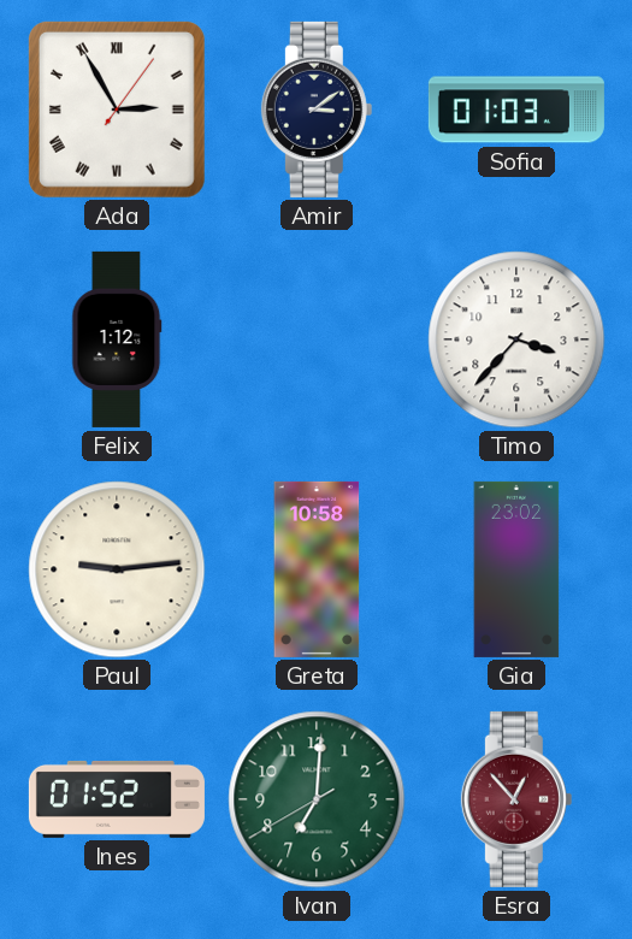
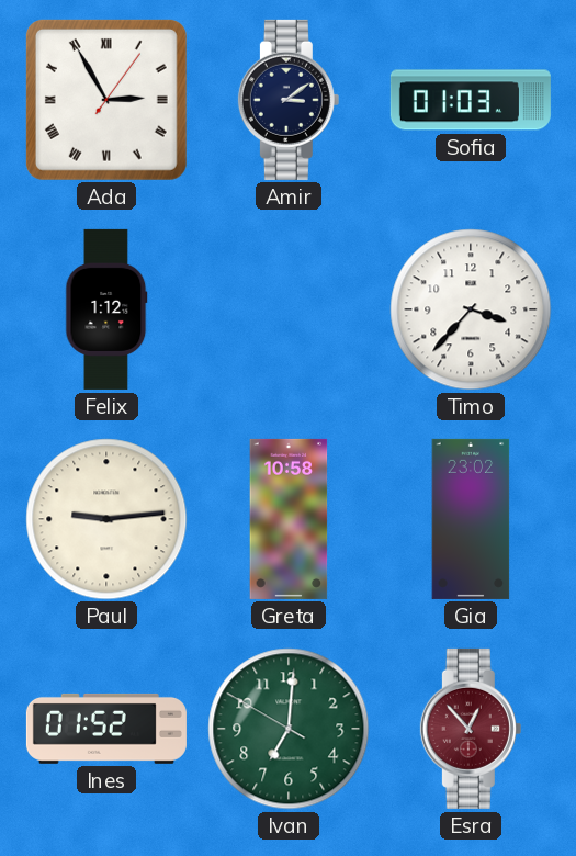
Ivan: 7:00:40 -> 7:00:50
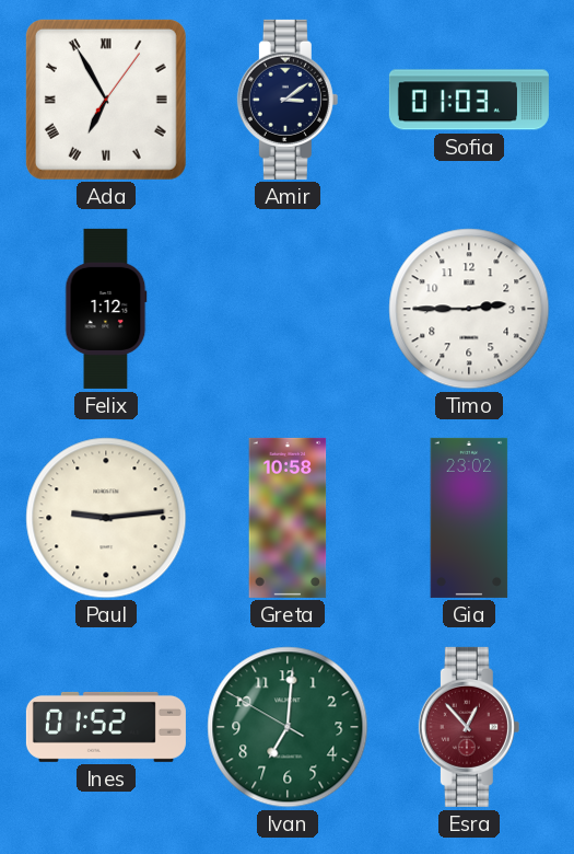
Ada: 2:55 -> 6:55
Timo: 3:37 -> 2:45
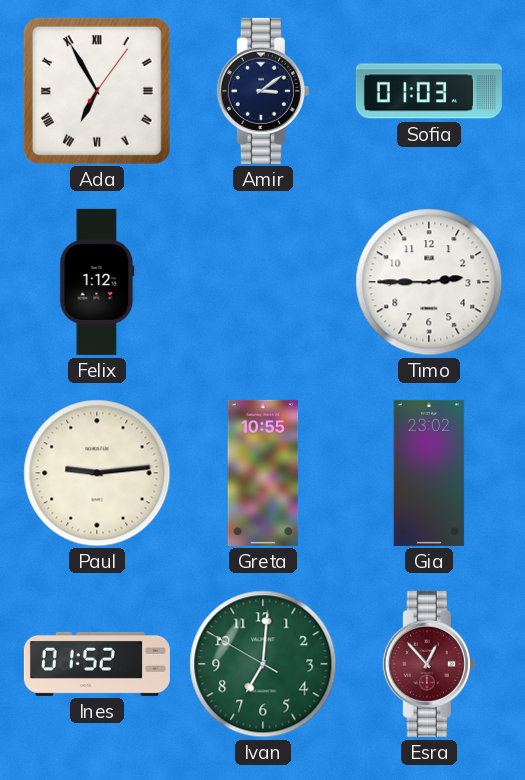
Greta: 10:58 -> 10:55
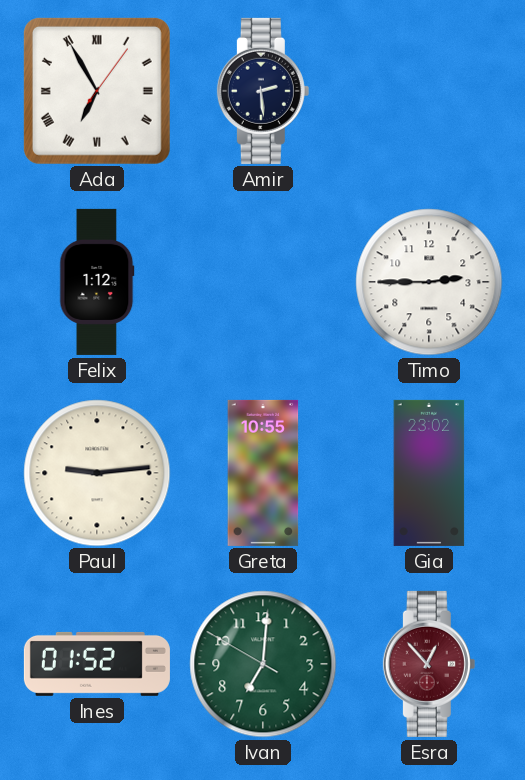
Amir: 3:09 -> 2:29
Sofia: 01:03 -> none
